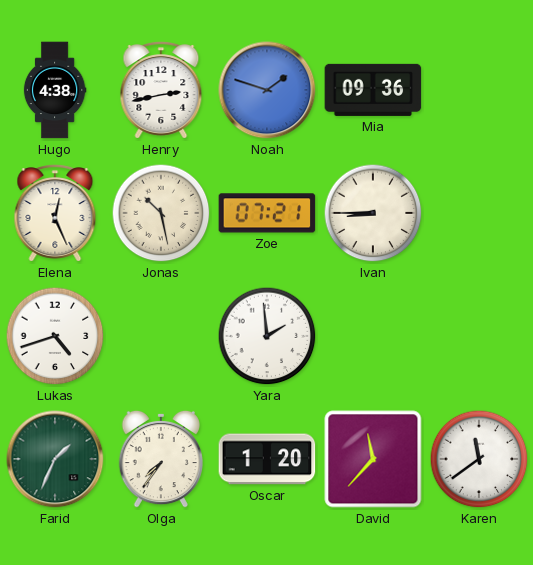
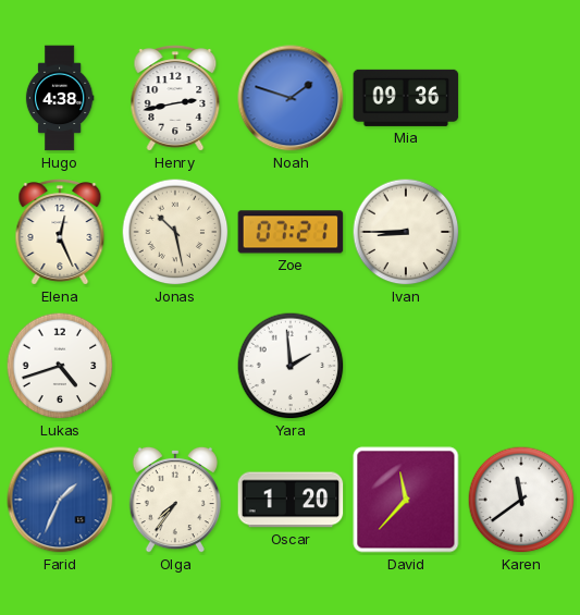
Farid dial: green -> blue
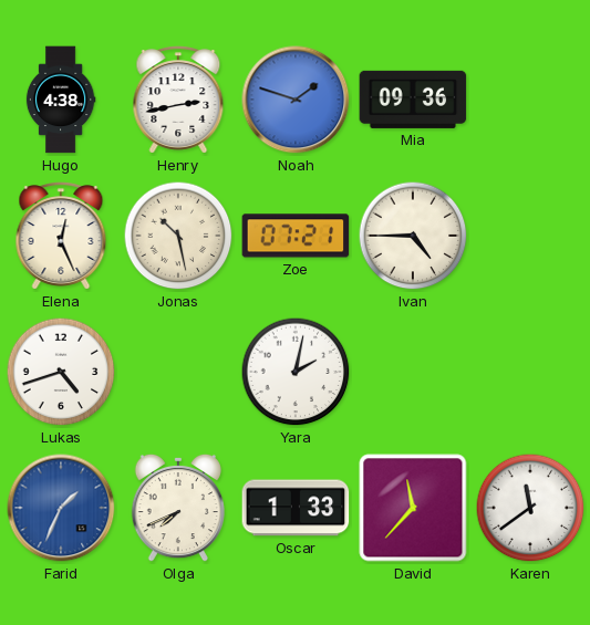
Ivan: 8:45 -> 4:45
Yara: 1:59 -> 2:02
Olga: 7:36 -> 7:41
Oscar: 1:20 -> 1:33
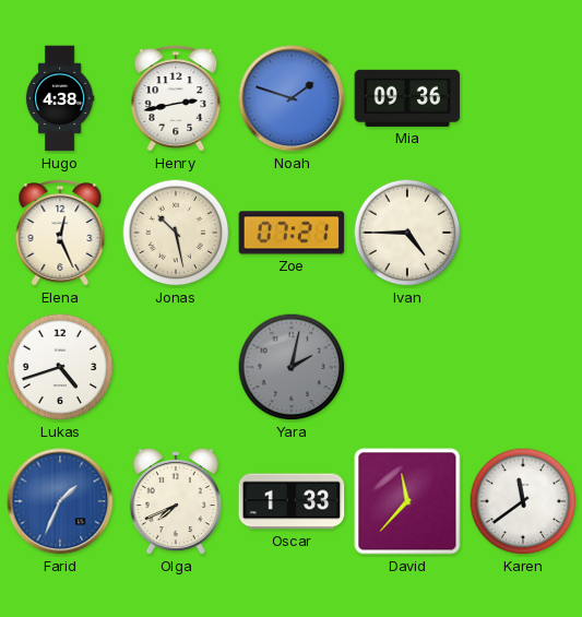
Yara dial: white -> grey
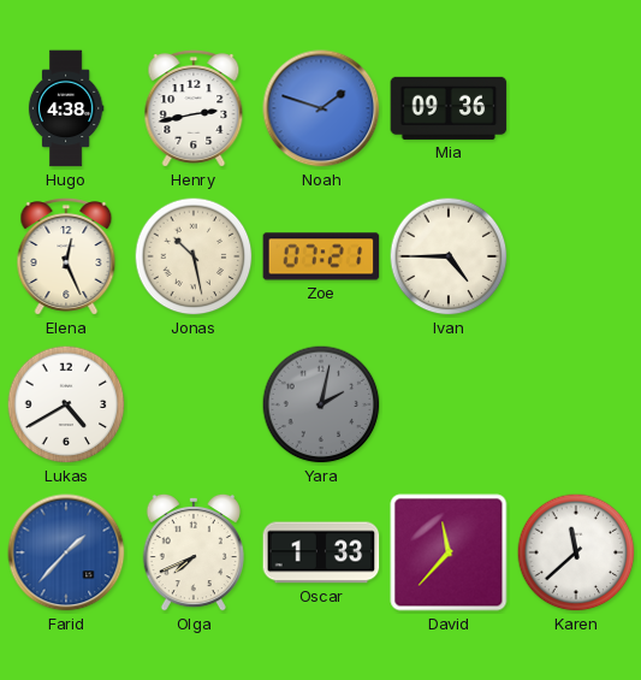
Lukas: 4:42 -> 4:40
Farid: 1:34 -> 1:37
Karen: 11:39 -> 11:38
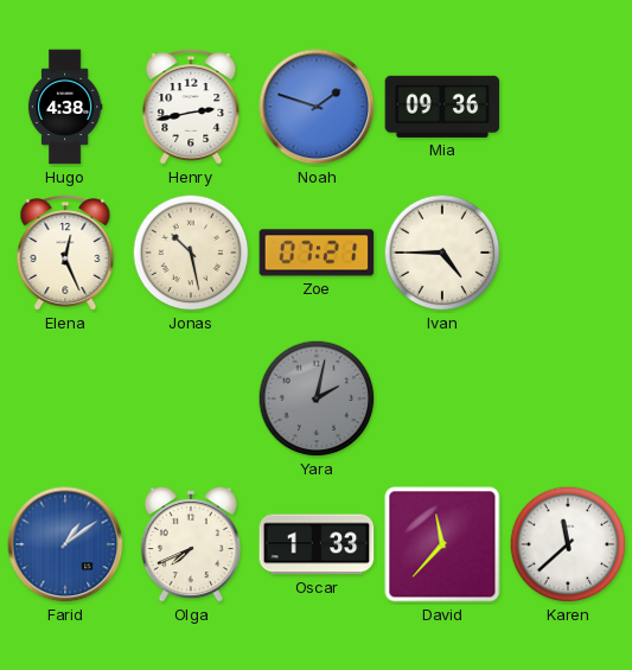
Lukas: 4:40 -> none
Farid: 1:37 -> 1:09
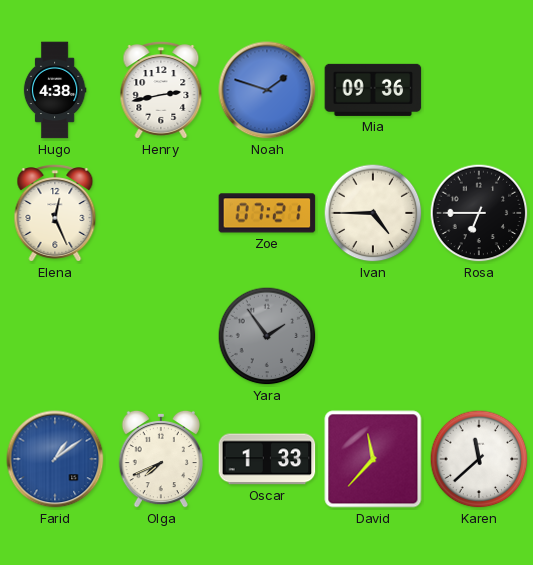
Jonas: 10:28 -> none
Rosa: none -> 6:45
Yara: 2:02 -> 1:54
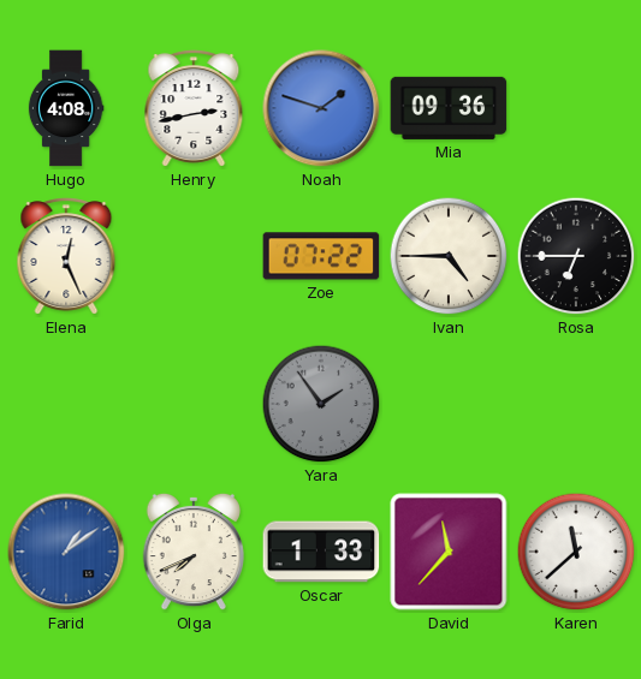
Hugo: 4:38 -> 4:08
Zoe: 07:21 -> 07:22
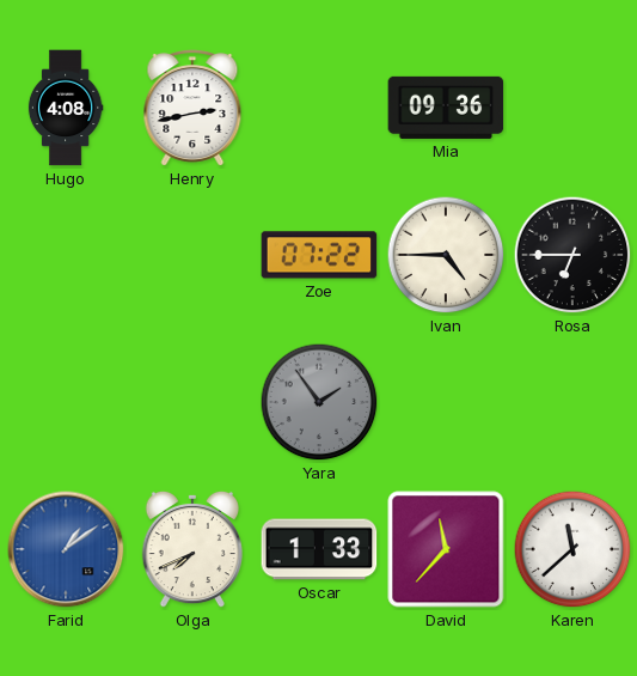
Noah: 1:48 -> none
Elena: 12:26 -> none
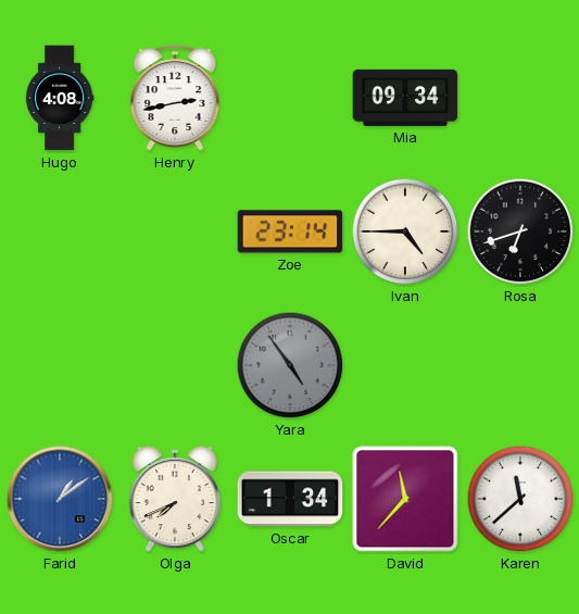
Mia: 09:36 -> 09:34
Zoe: 07:22 -> 23:14
Rosa: 6:45 -> 6:42
Yara: 1:54 -> 4:54
Oscar: 1:33 -> 1:34
